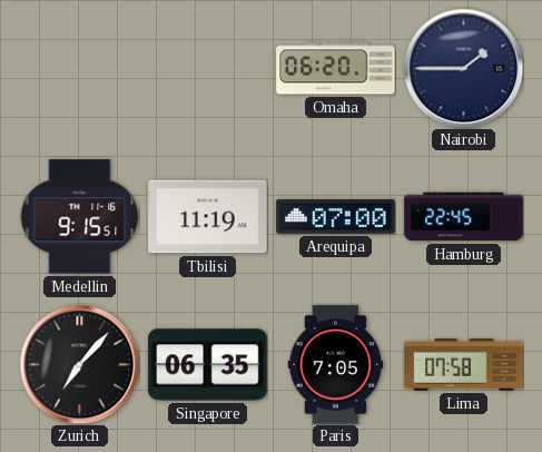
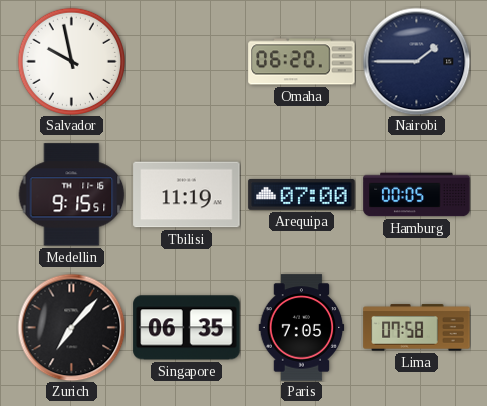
Salvador: none -> 9:58
Hamburg: 22:45 -> 00:05
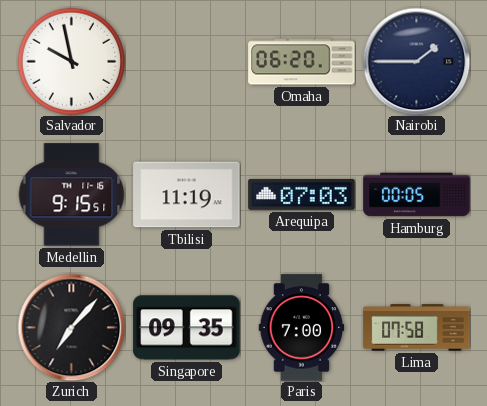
Arequipa: 07:00 -> 07:03
Singapore: 06:35 -> 09:35
Paris: 7:05 -> 7:00
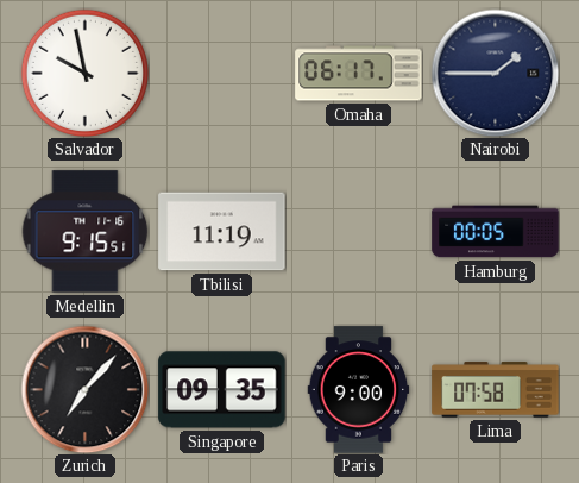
Omaha: 06:20 -> 06:17
Arequipa: 07:03 -> none
Paris: 7:00 -> 9:00
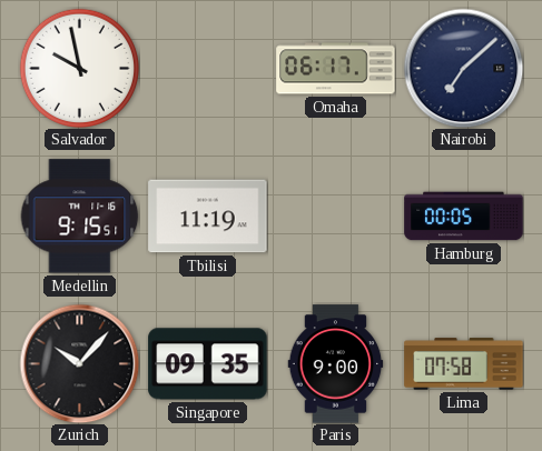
Nairobi: 1:45 -> 7:08
Zurich: 7:07 -> 10:07
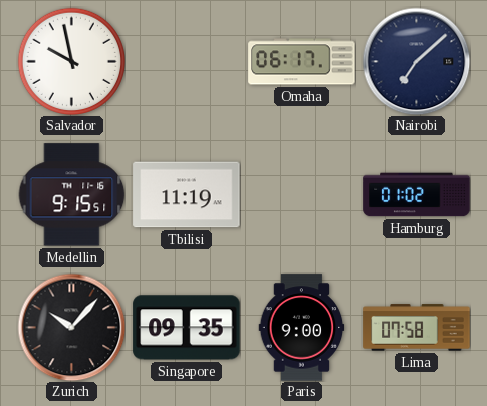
Hamburg: 00:05 -> 01:02
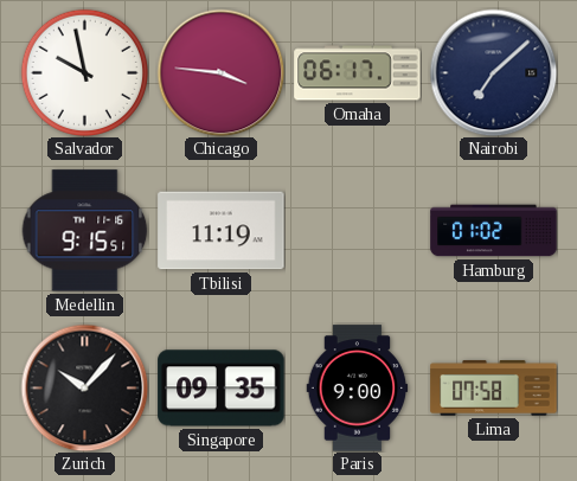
Chicago: none -> 3:46
